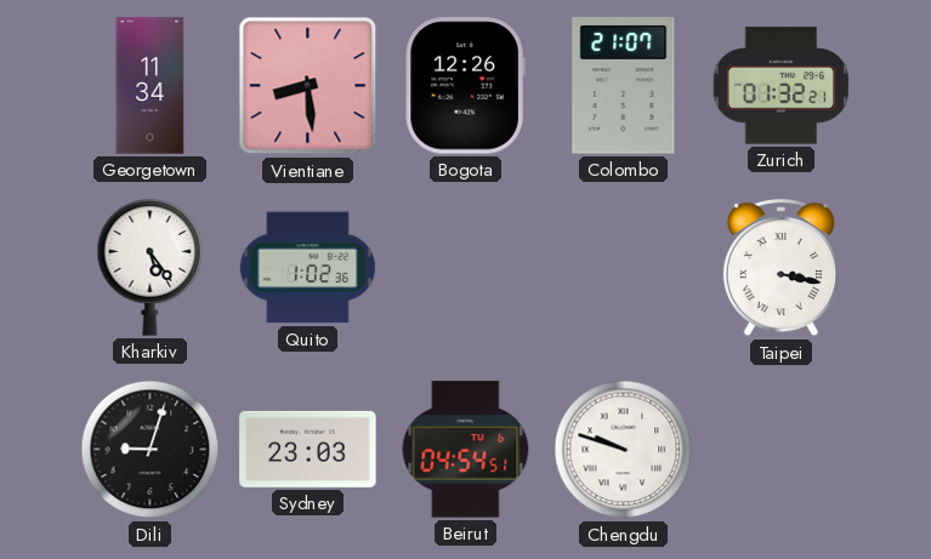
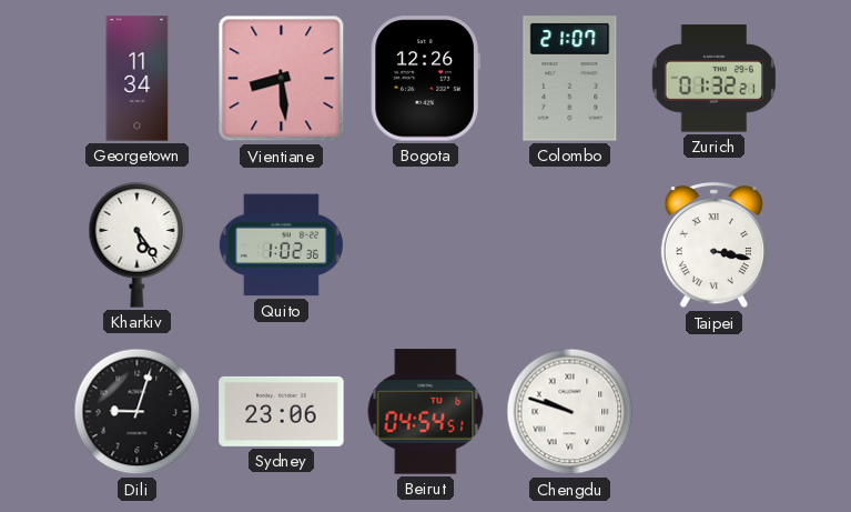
Sydney: 23:03 -> 23:06
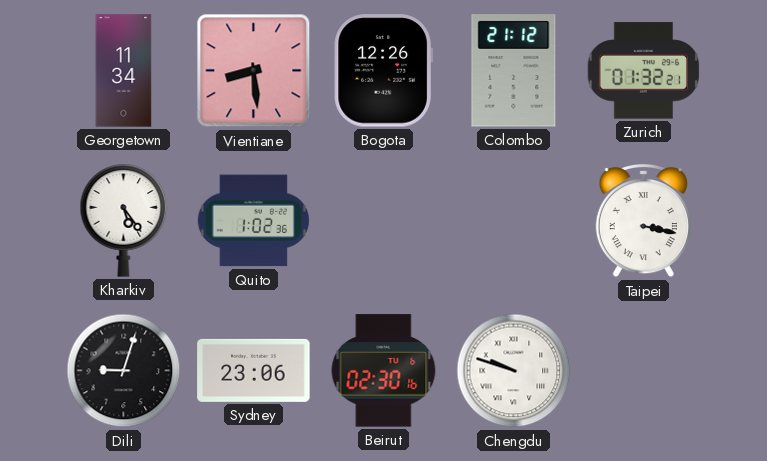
Colombo: 21:07 -> 21:12
Beirut: 04:54 -> 02:30
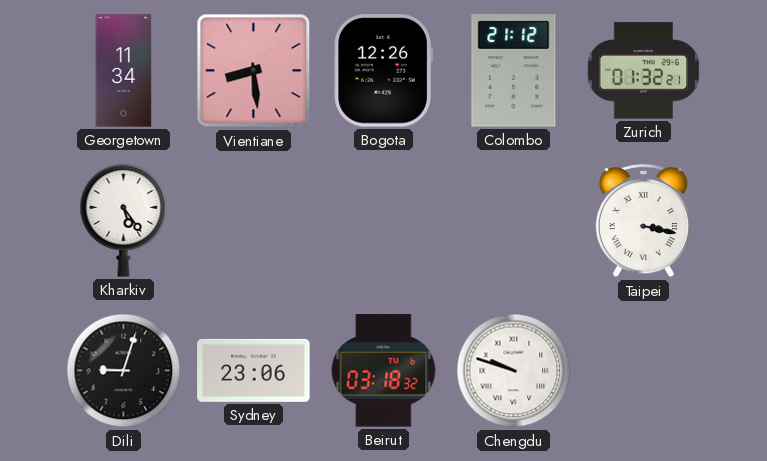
Quito: 1:02 -> none
Beirut: 02:30 -> 03:18
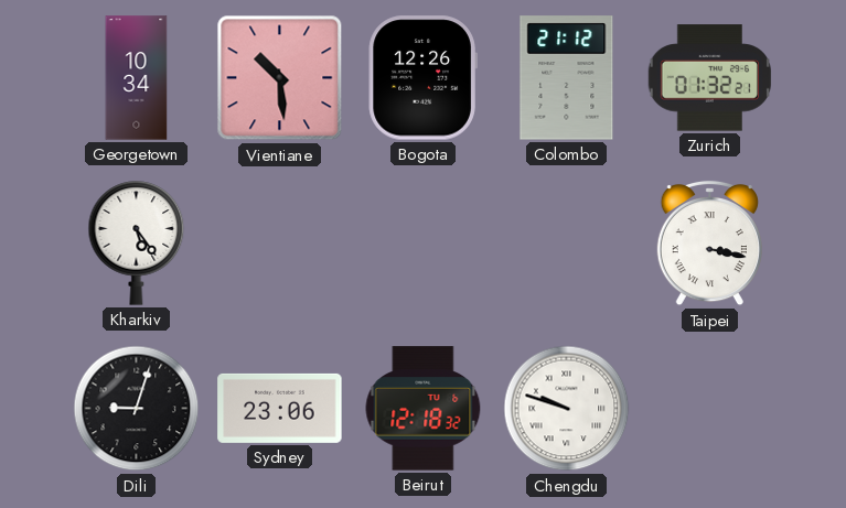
Georgetown: 11:34 -> 10:34
Vientiane: 8:29 -> 10:29
Beirut: 03:18 -> 12:18
